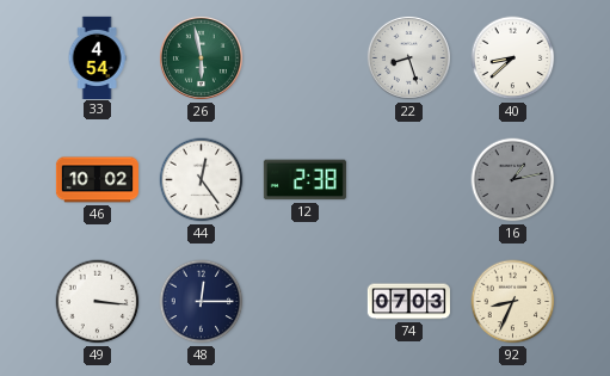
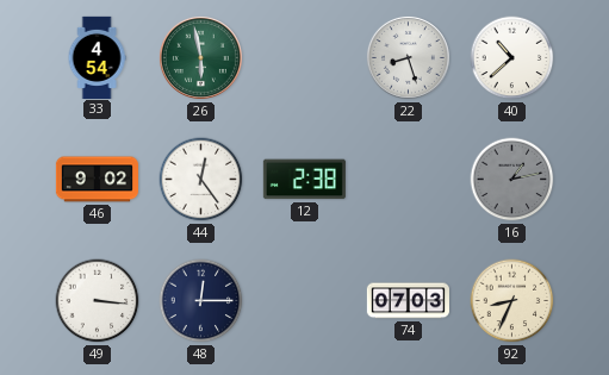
40: 8:38 -> 10:38
46: 10:02 -> 9:02
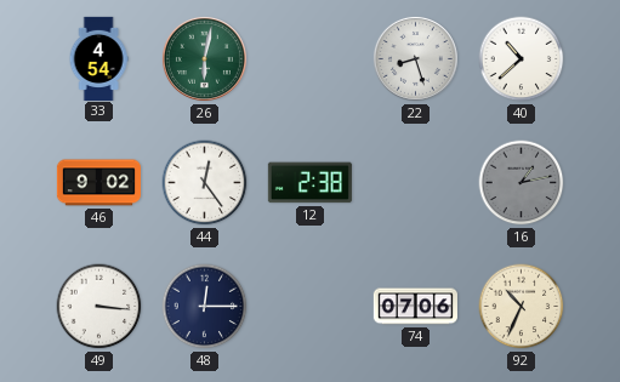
26: 5:58 -> 6:02
74: 07:03 -> 07:06
92: 8:34 -> 10:34
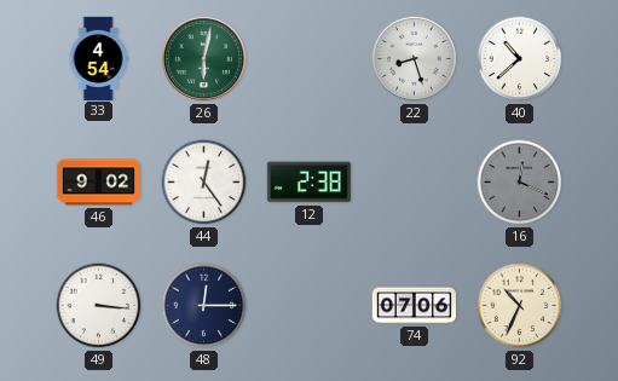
16: 1:13 -> 12:19
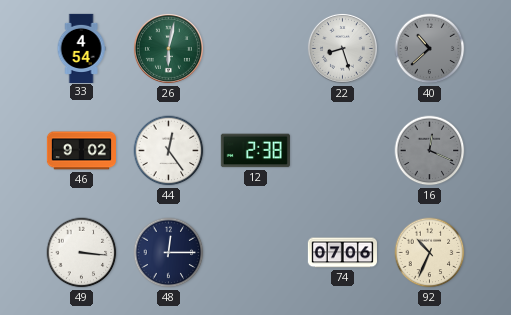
40 dial: white -> grey
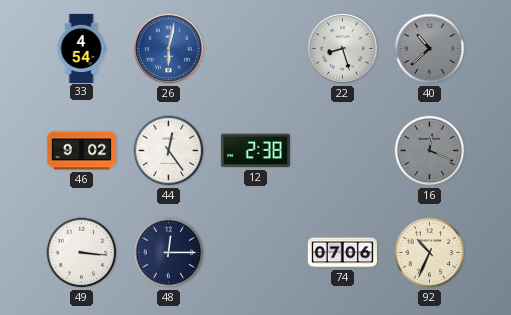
26 dial: green -> blue
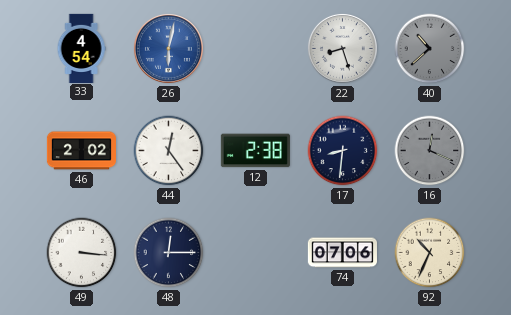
46: 9:02 -> 2:02
17: none -> 8:31
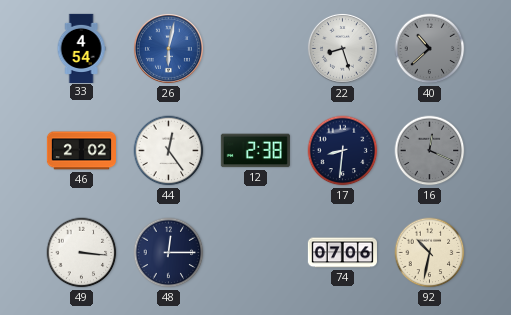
92: 10:34 -> 10:32
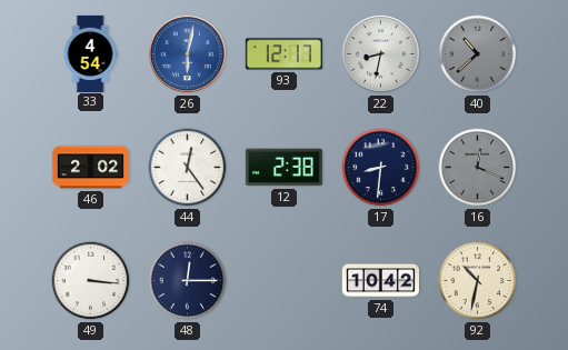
93: none -> 12:17
22: 8:27 -> 8:32
74: 07:06 -> 10:42
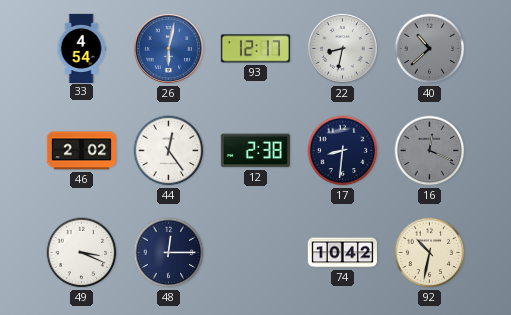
49: 3:16 -> 3:19
